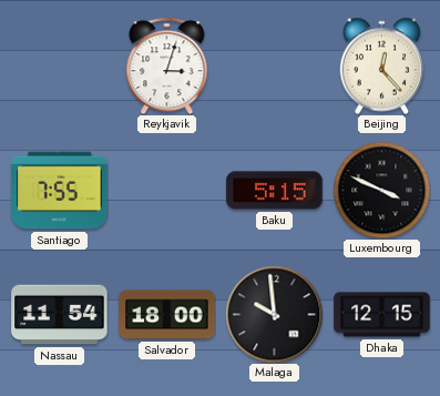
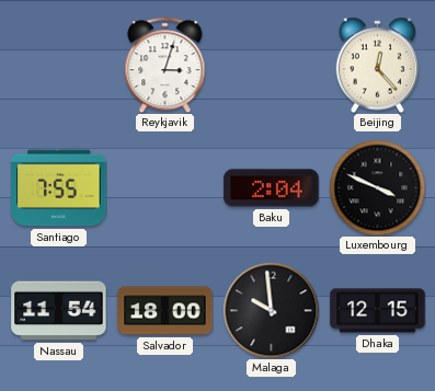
Baku: 5:15 -> 2:04
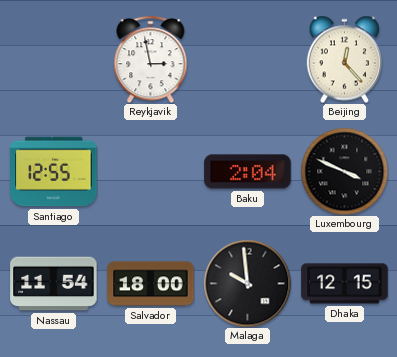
Reykjavik: 3:03 -> 2:58
Santiago: 7:55 -> 12:55
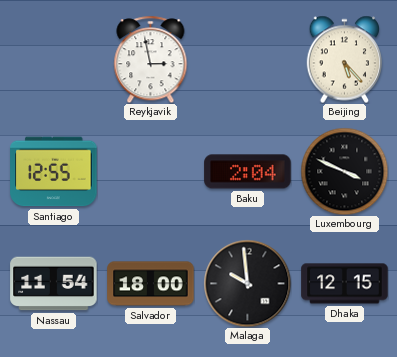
Beijing: 12:23 -> 5:23
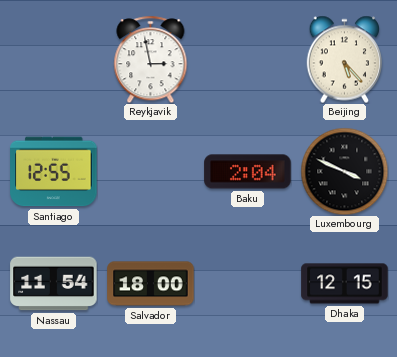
Malaga: 9:59 -> none
